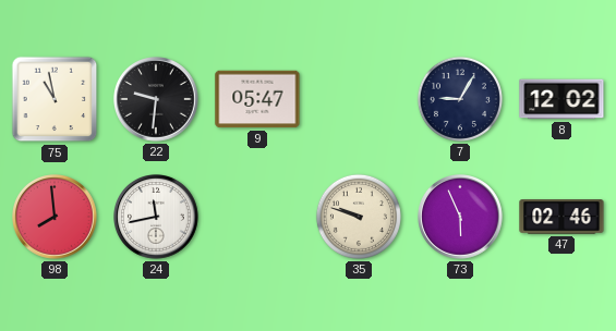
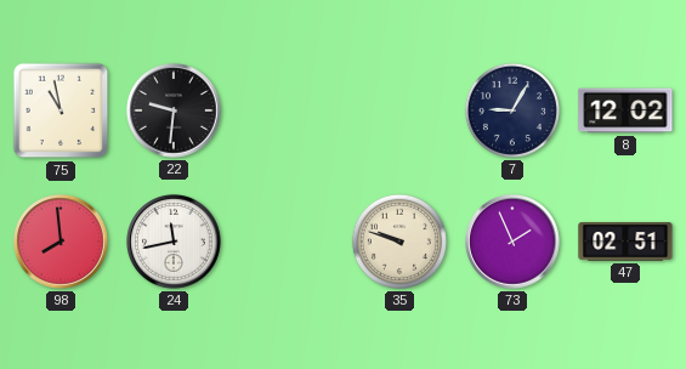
9: 05:47 -> none
73: 5:56 -> 1:56
47: 02:46 -> 02:51
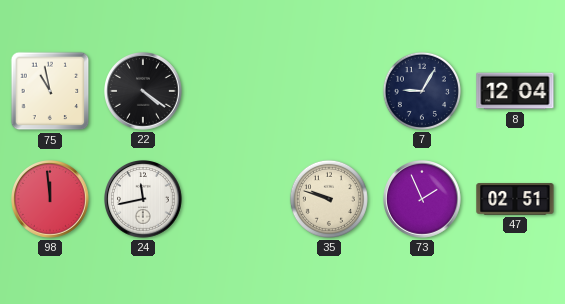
22: 9:31 -> 4:21
8: 12:02 -> 12:04
98: 7:59 -> 11:59
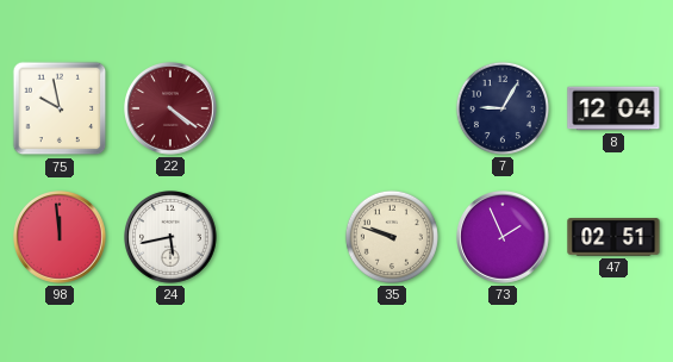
75: 10:58 -> 9:58
22 dial: black -> burgundy
24: 11:43 -> 5:43
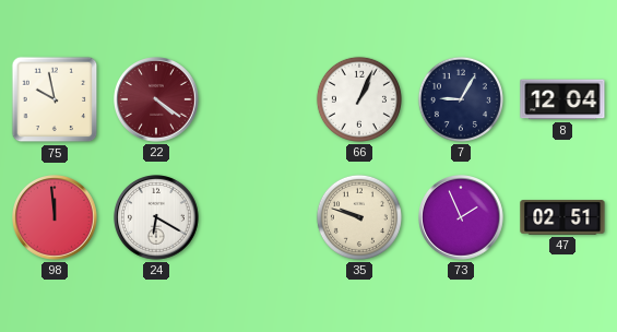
66: none -> 1:04
24: 5:43 -> 6:20
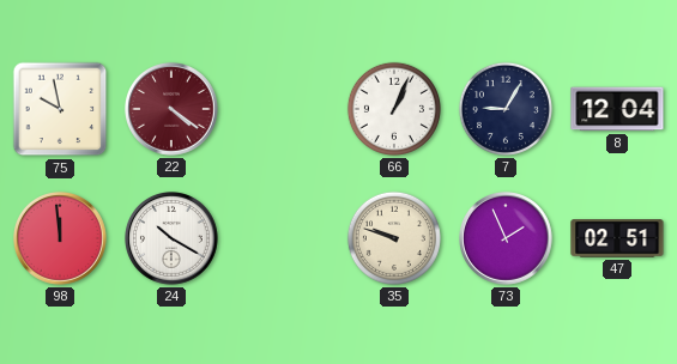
24: 6:20 -> 10:20
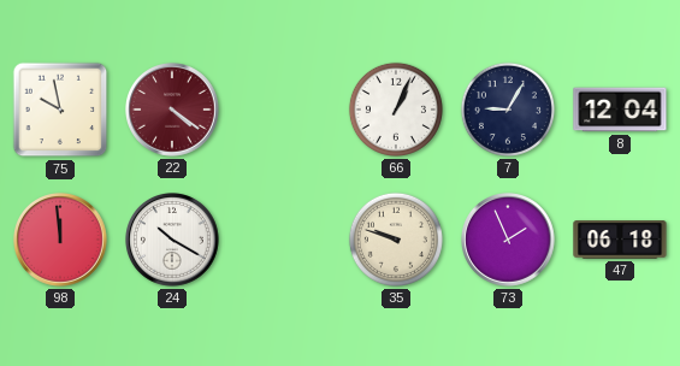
47: 02:51 -> 06:18
